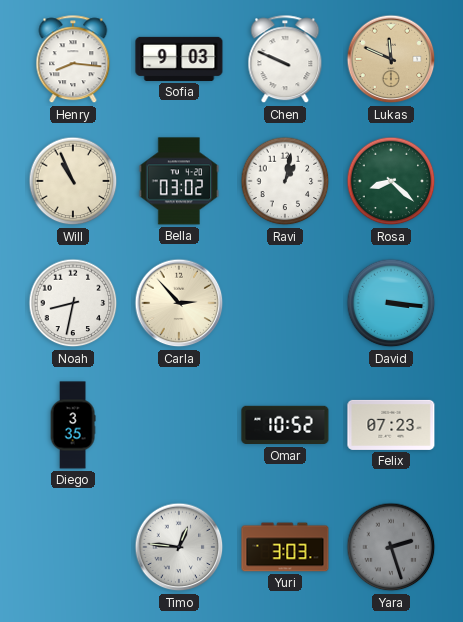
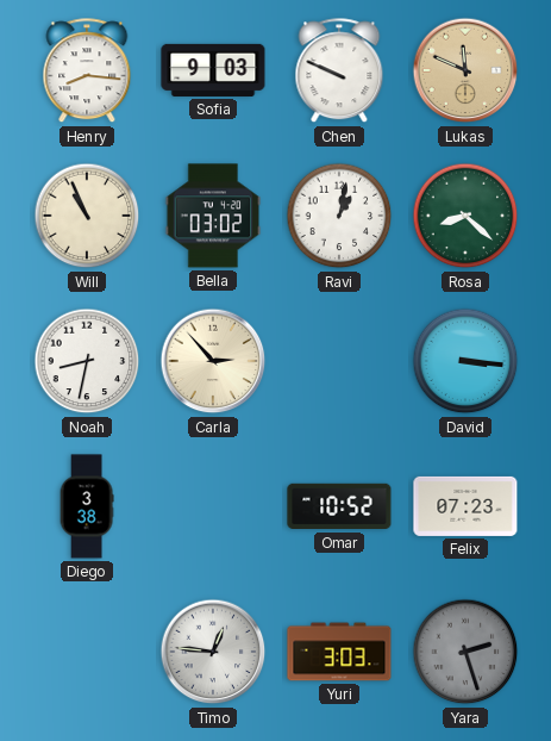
Diego: 3:35 -> 3:38
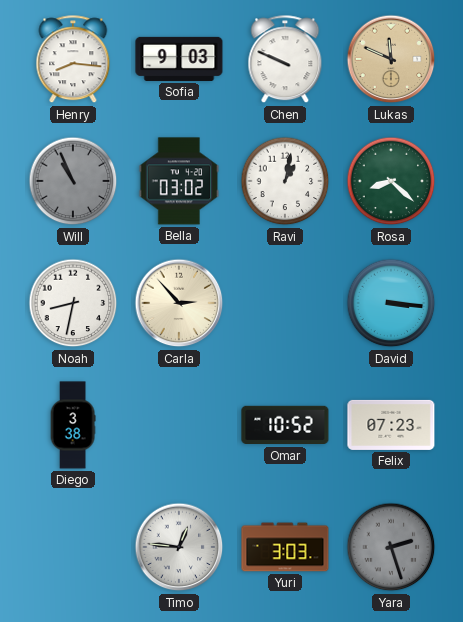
Will dial: cream -> grey
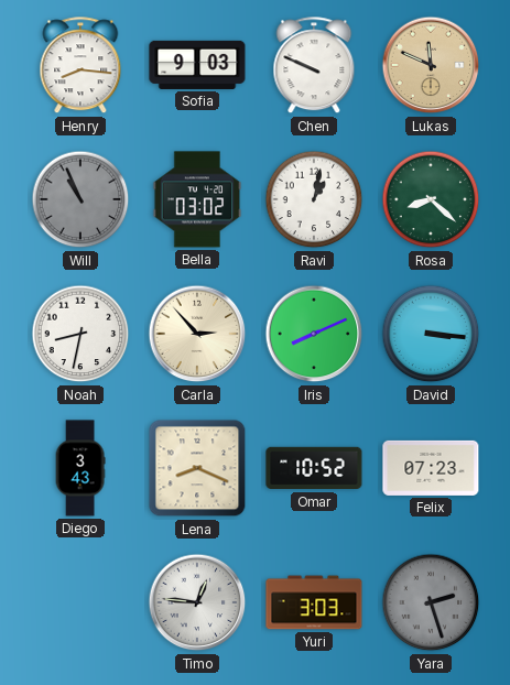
Iris: none -> 8:11
Diego: 3:38 -> 3:43
Lena: none -> 8:19
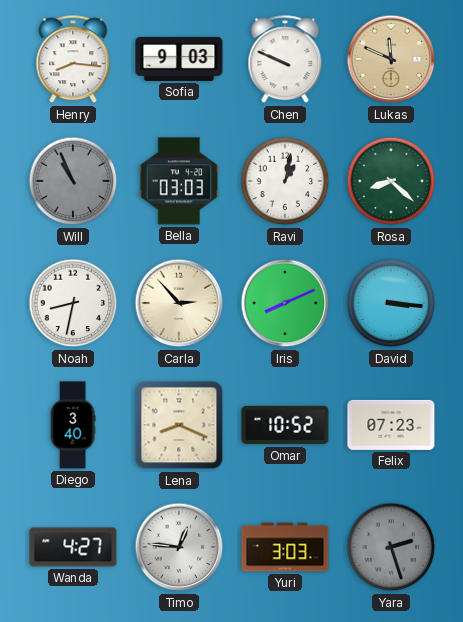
Bella: 03:02 -> 03:03
Diego: 3:43 -> 3:40
Wanda: none -> 4:27
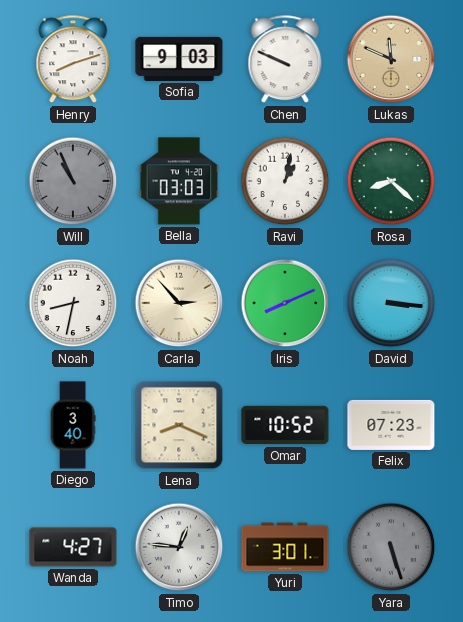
Henry: 8:16 -> 8:12
Yuri: 3:03 -> 3:01
Yara: 2:27 -> 5:27
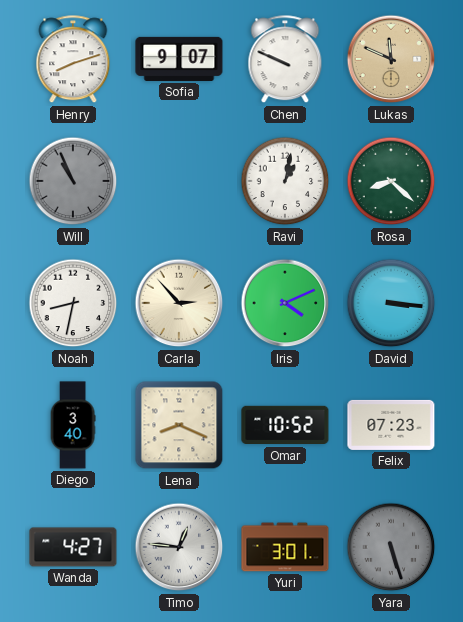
Sofia: 9:03 -> 9:07
Bella: 03:03 -> none
Iris: 8:11 -> 4:11
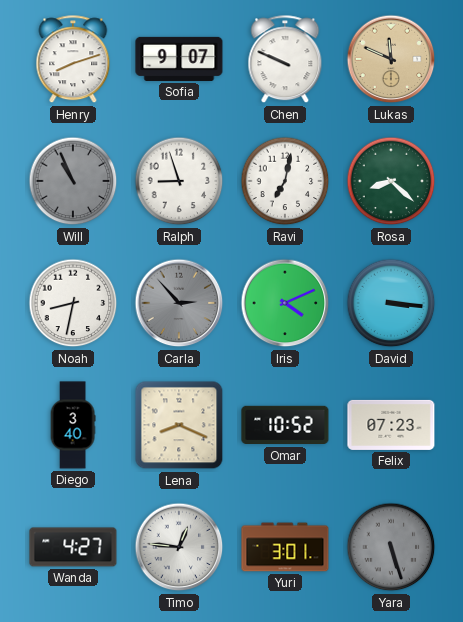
Ralph: none -> 8:57
Ravi: 1:02 -> 7:02
Carla dial: cream -> grey
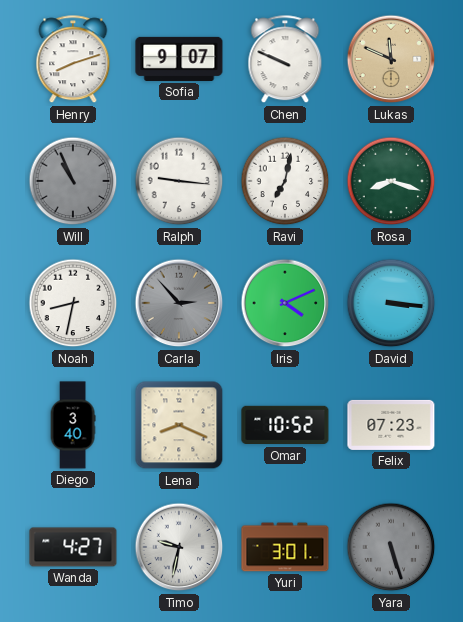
Ralph: 8:57 -> 9:16
Rosa: 8:22 -> 8:18
Timo: 12:46 -> 9:32
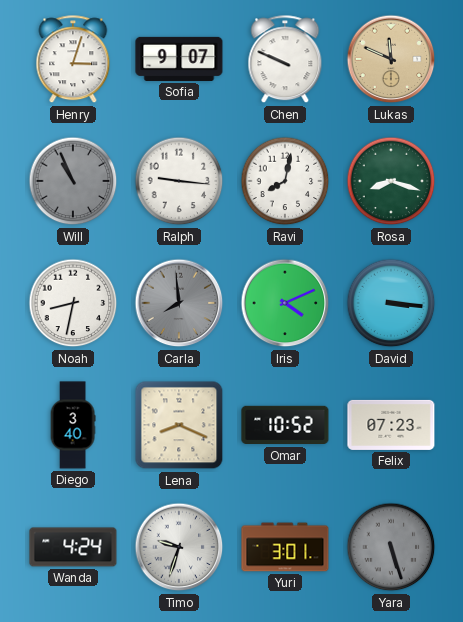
Henry: 8:12 -> 3:03
Ravi: 7:02 -> 8:02
Carla: 2:53 -> 7:59
Wanda: 4:27 -> 4:24
Timo: 9:32 -> 9:33
